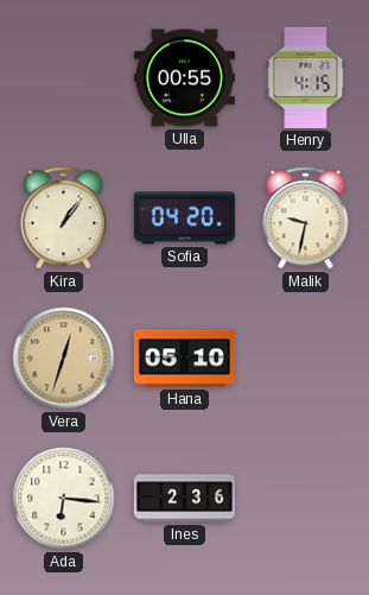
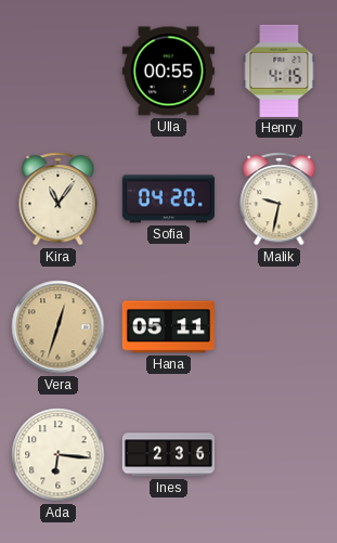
Kira: 1:06 -> 11:06
Hana: 05:10 -> 05:11
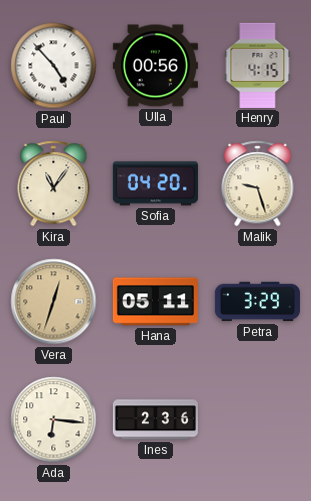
Paul: none -> 4:53
Ulla: 00:55 -> 00:56
Malik: 9:32 -> 9:27
Petra: none -> 3:29
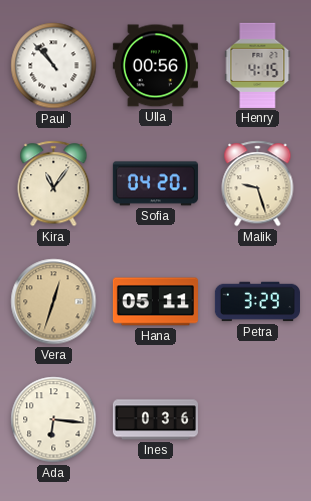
Paul: 4:53 -> 10:53
Ines: 2:36 -> 0:36
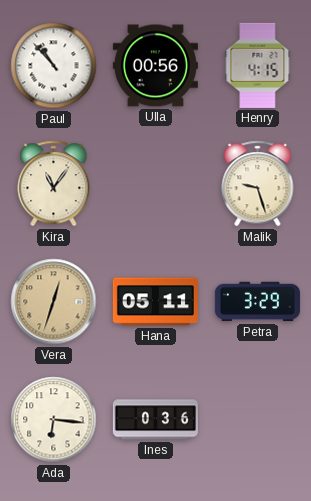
Sofia: 04:20 -> none
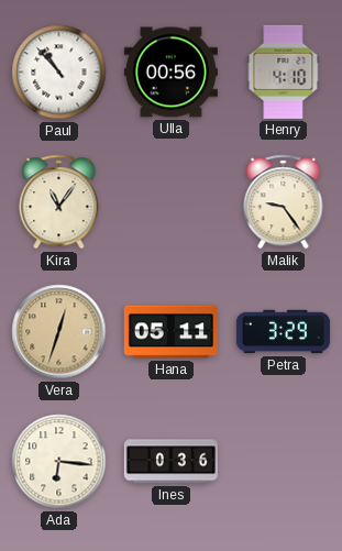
Henry: 4:15 -> 4:10
Malik: 9:27 -> 9:24
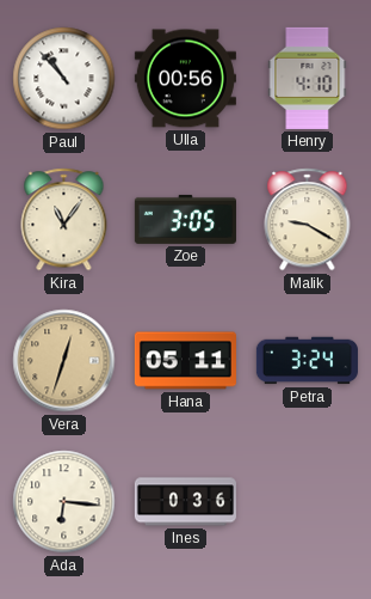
Zoe: none -> 3:05
Malik: 9:24 -> 9:20
Petra: 3:29 -> 3:24
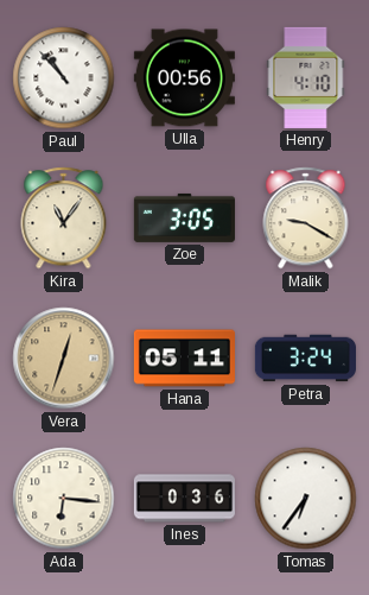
Tomas: none -> 6:36
